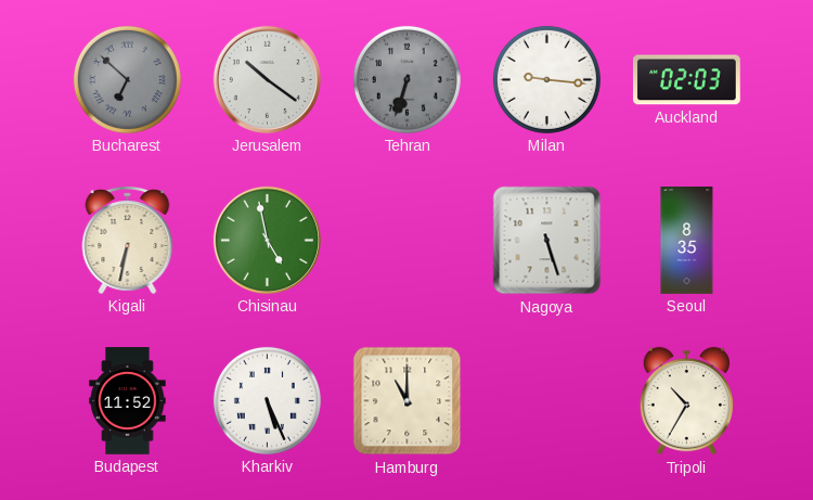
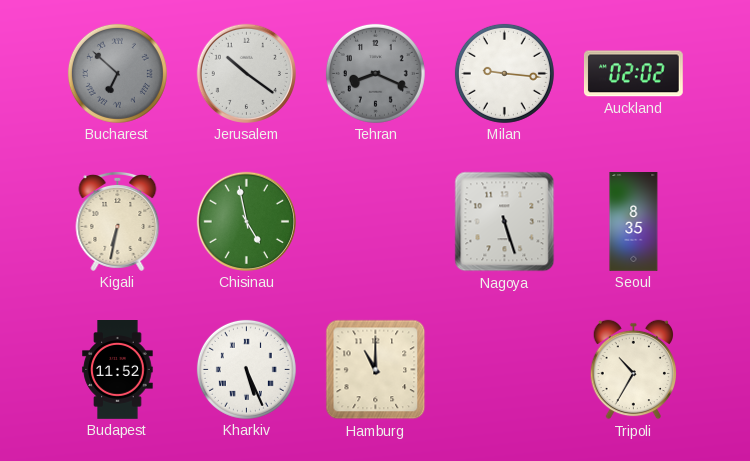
Tehran: 6:33 -> 8:19
Auckland: 02:03 -> 02:02
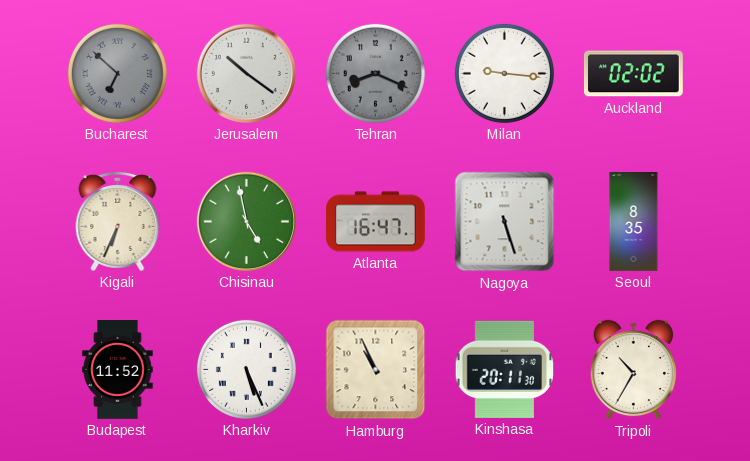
Kigali: 6:32 -> 6:34
Atlanta: none -> 16:47
Hamburg: 11:00 -> 10:56
Kinshasa: none -> 20:11
